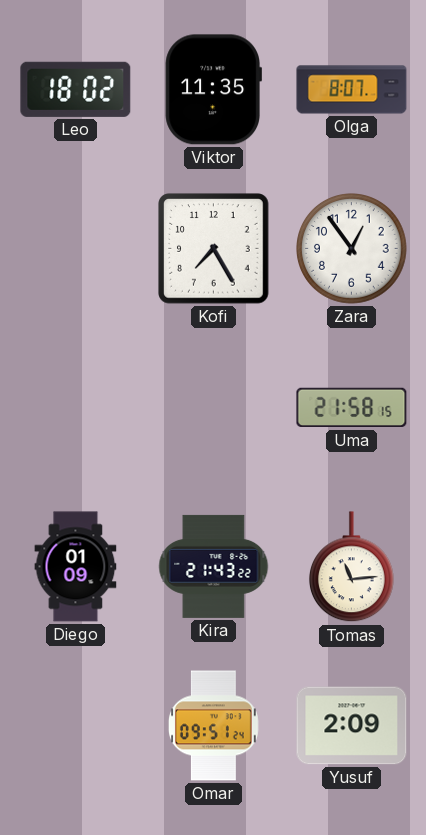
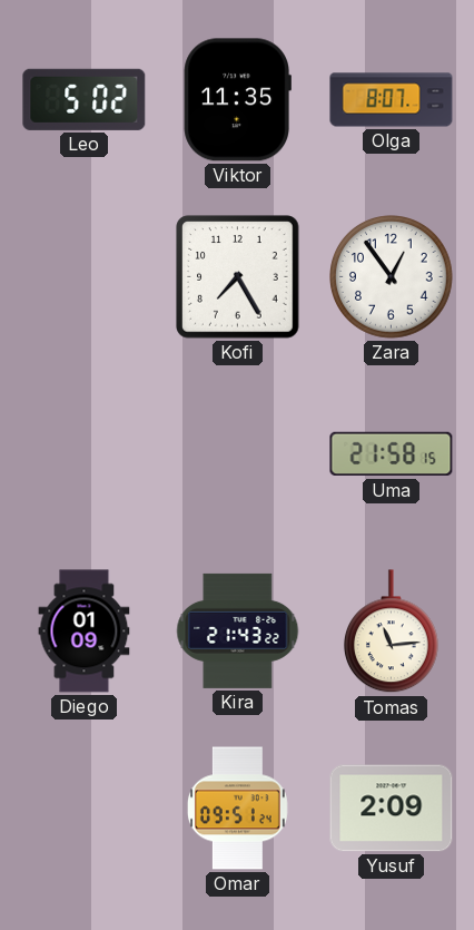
Leo: 18:02 -> 5:02
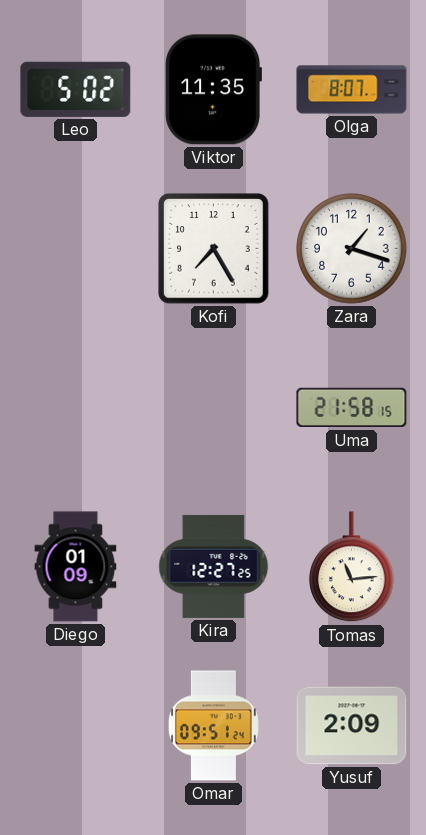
Zara: 12:54 -> 1:18
Kira: 21:43 -> 12:27
